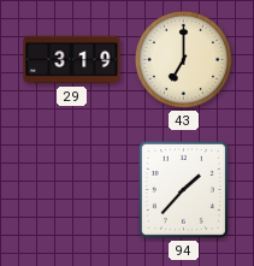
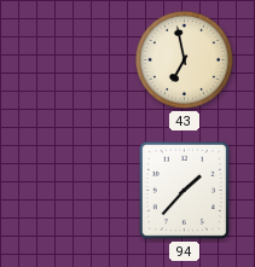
29: 3:19 -> none
43: 7:00 -> 6:58
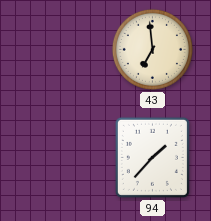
43: 6:58 -> 6:59
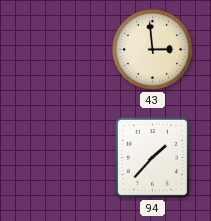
43: 6:59 -> 2:59
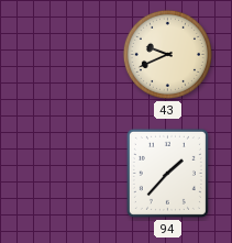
43: 2:59 -> 9:41
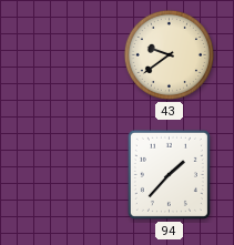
43: 9:41 -> 9:39
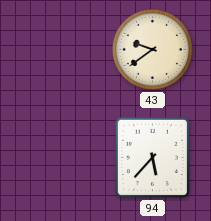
94: 1:37 -> 5:37
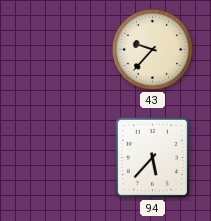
43: 9:39 -> 9:37
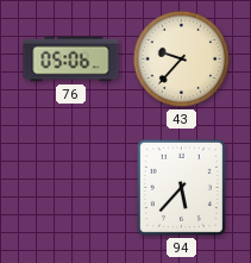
76: none -> 05:06
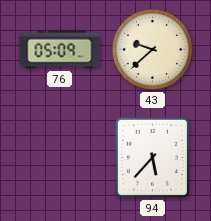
76: 05:06 -> 05:09
43: 9:37 -> 9:38
